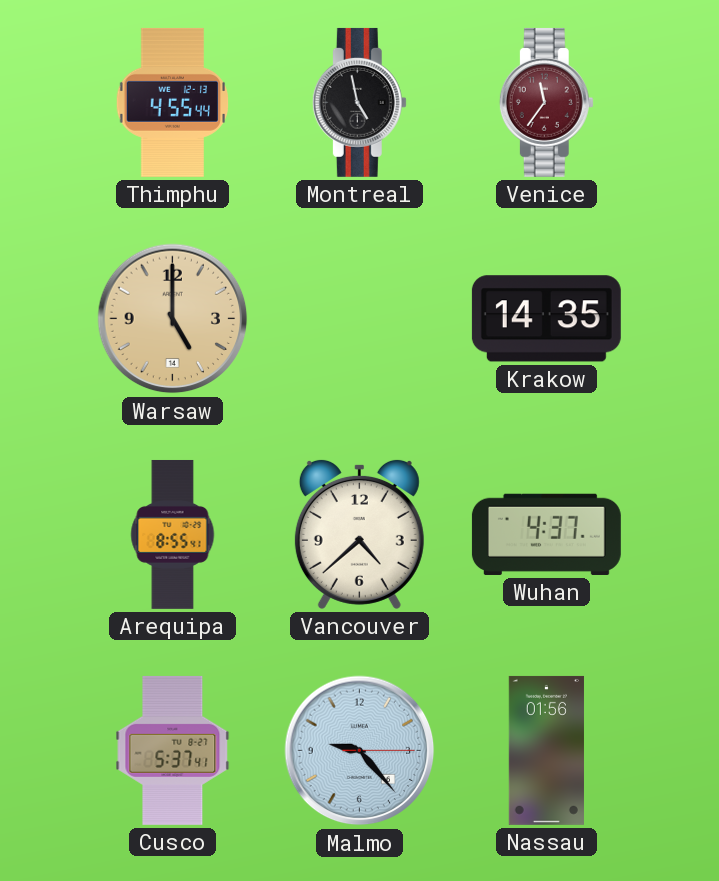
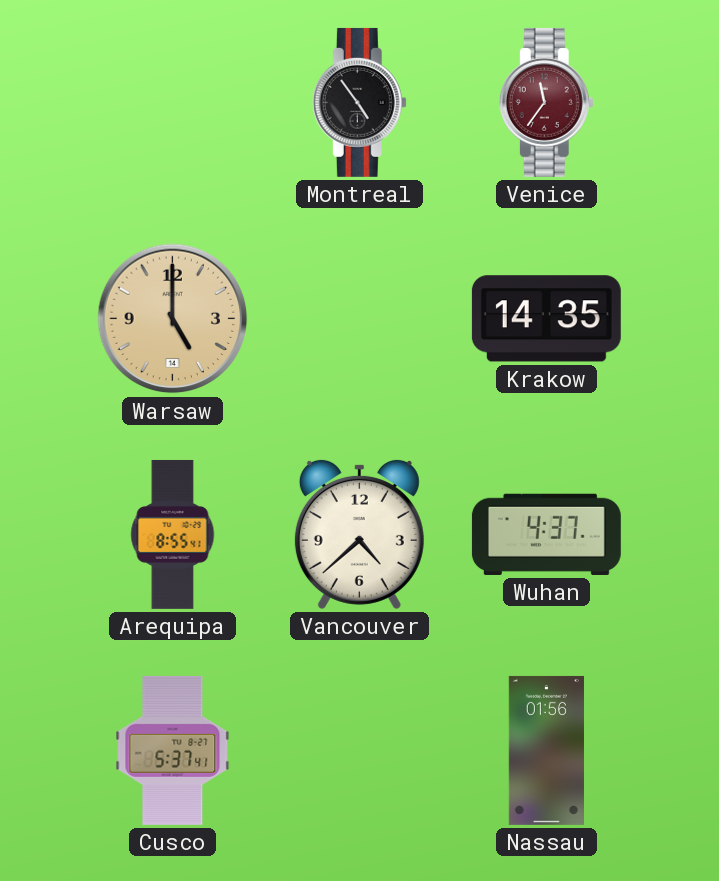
Thimphu: 4:55 -> none
Montreal: 4:58 -> 4:54
Malmo: 9:23 -> none
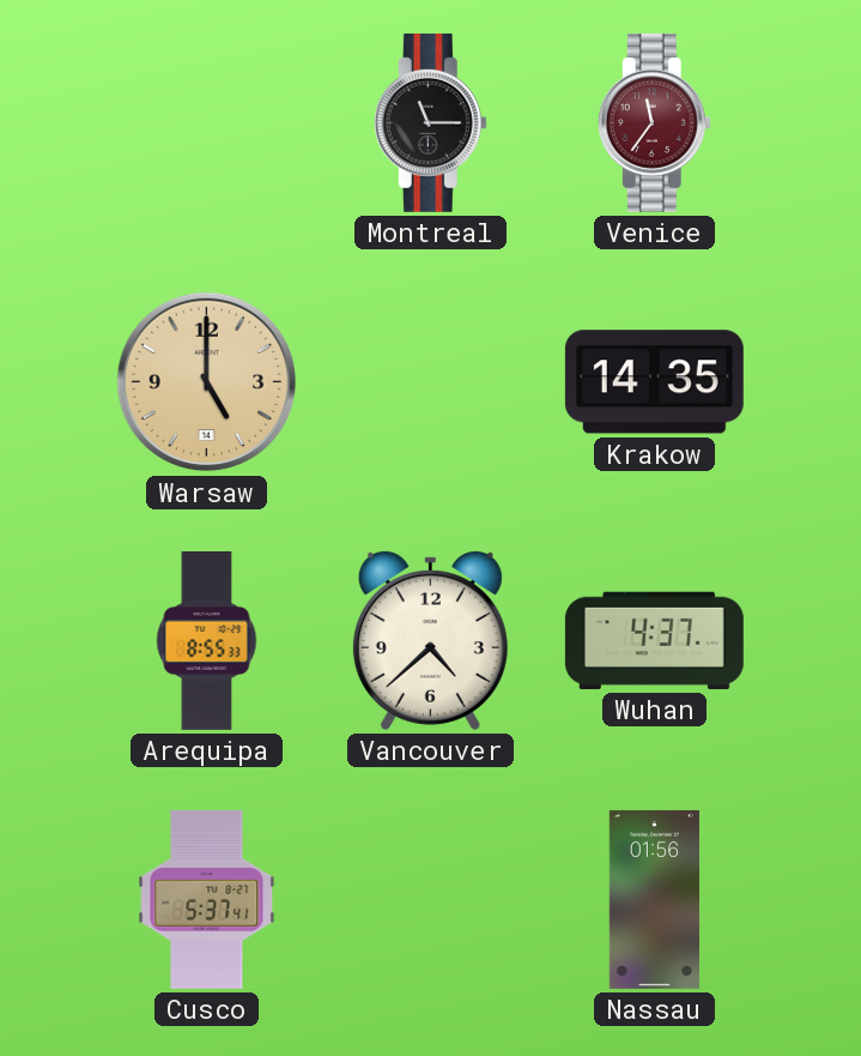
Montreal: 4:54 -> 11:15
Arequipa: 8:55:41 -> 8:55:33
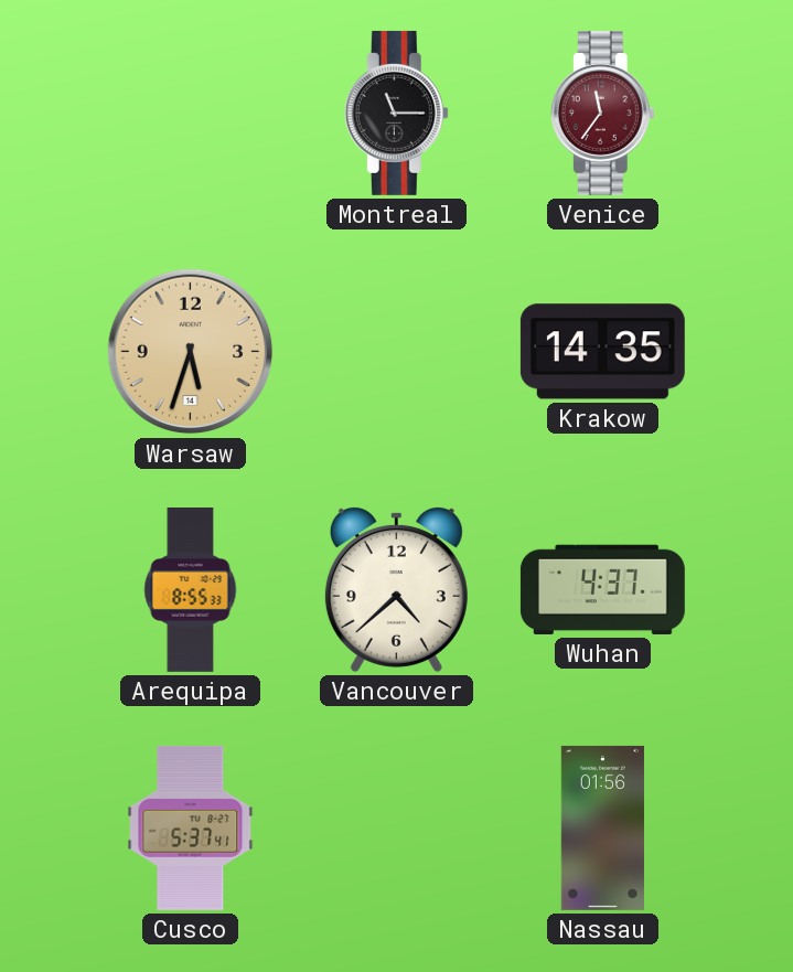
Warsaw: 5:00 -> 5:33
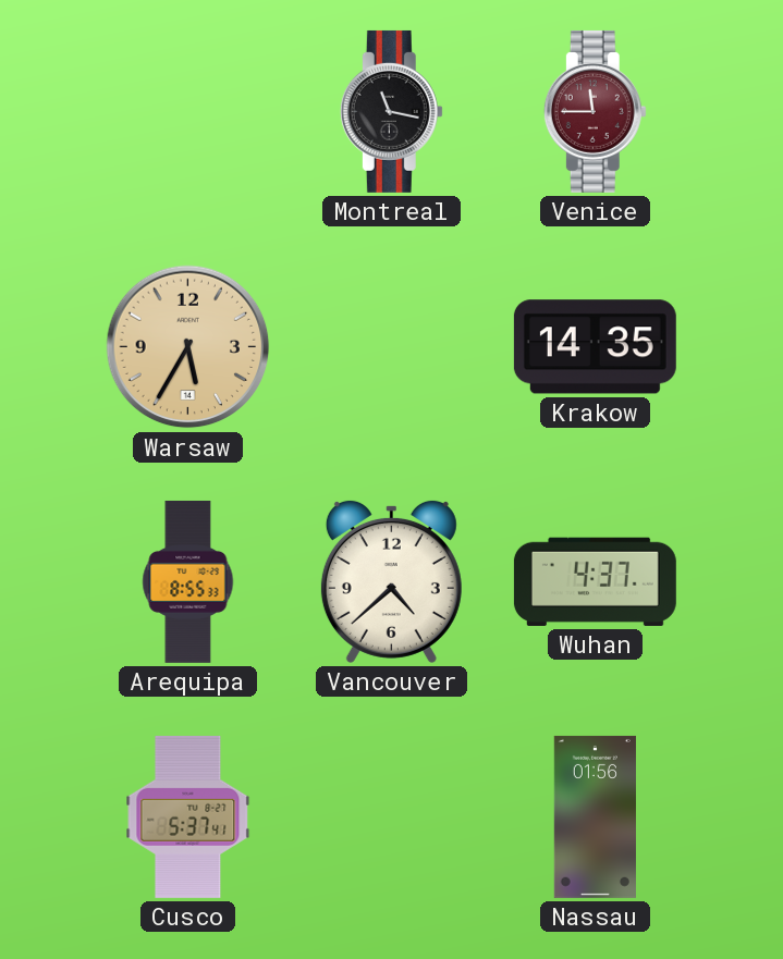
Montreal: 11:15 -> 11:17
Venice: 11:36 -> 11:45
Warsaw: 5:33 -> 5:35
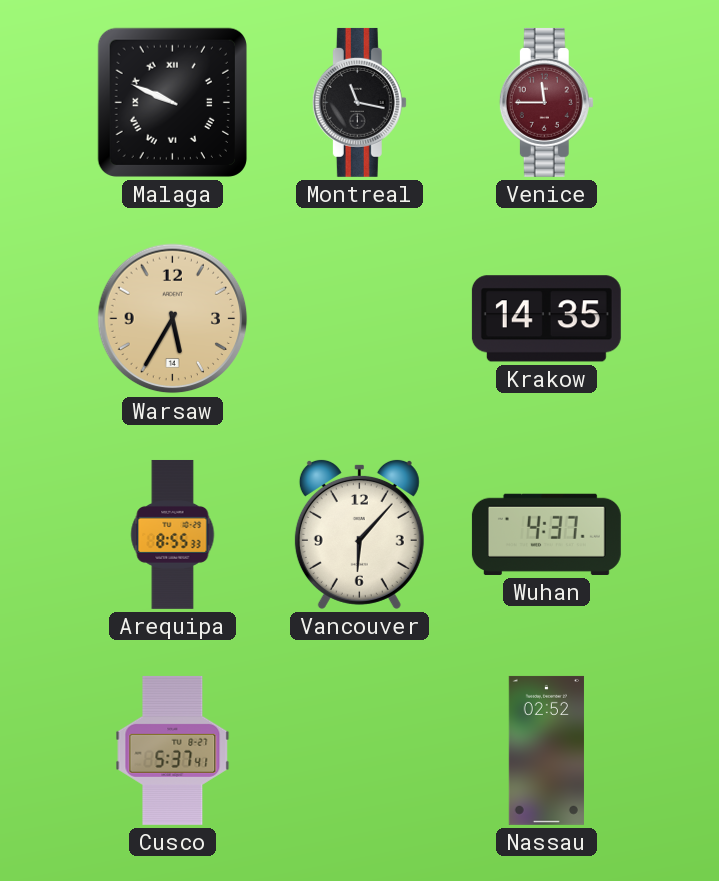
Malaga: none -> 9:49
Vancouver: 4:38 -> 6:07
Nassau: 01:56 -> 02:52
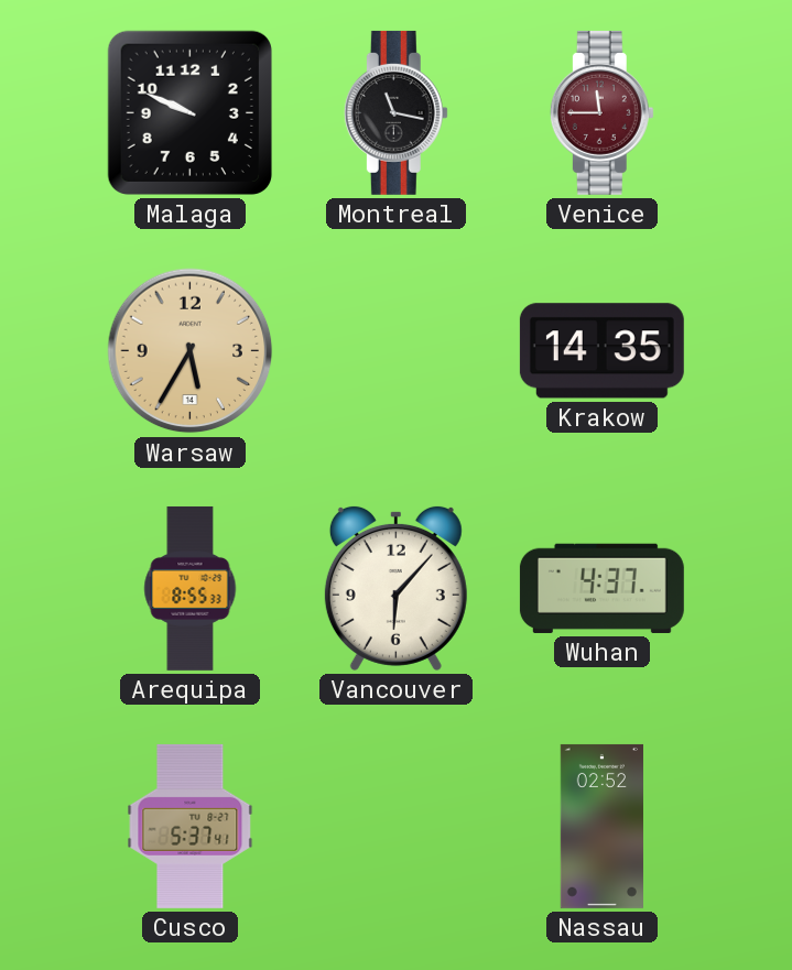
Malaga numerals: Roman -> Arabic
